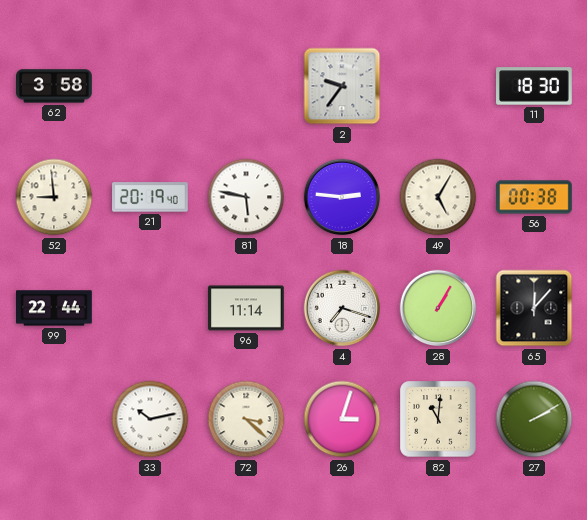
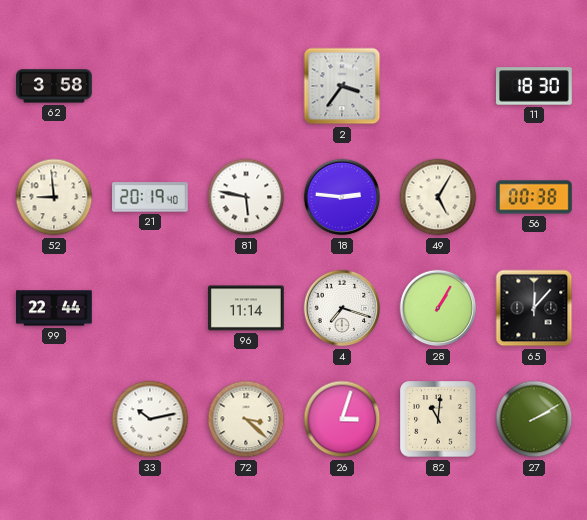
2: 9:36 -> 3:36
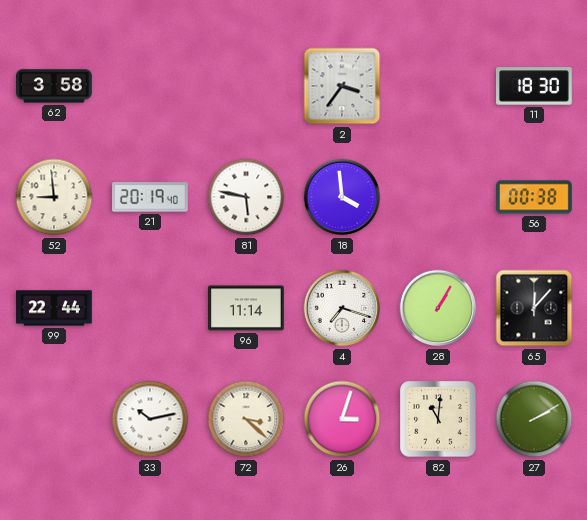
18: 2:46 -> 3:59
49: 5:05 -> none
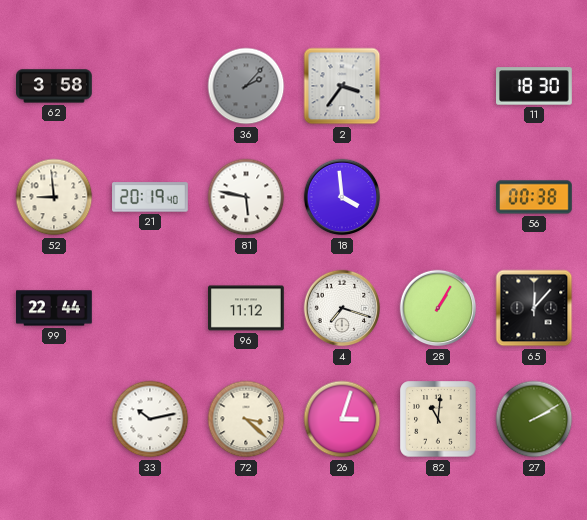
36: none -> 2:07
96: 11:14 -> 11:12
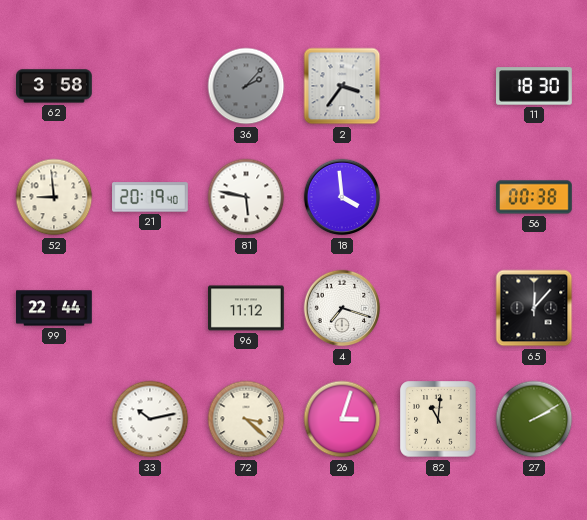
28: 1:05 -> none
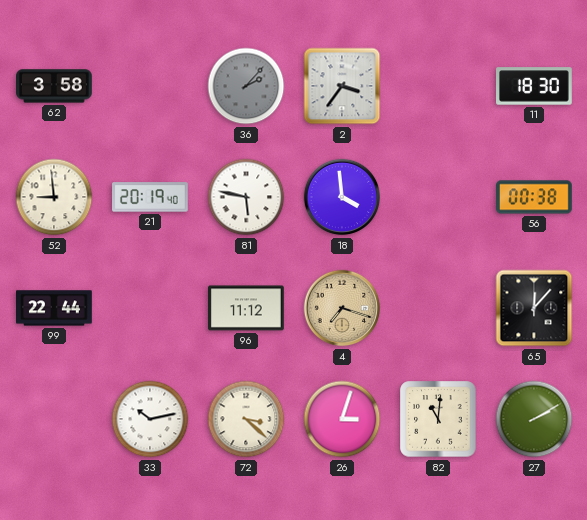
4 dial: white -> champagne
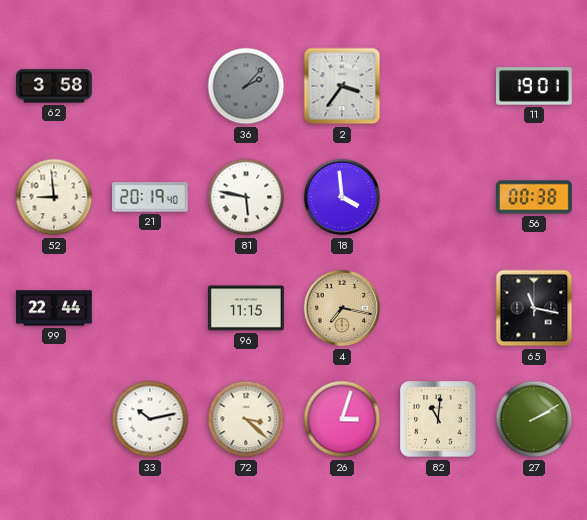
11: 18:30 -> 19:01
96: 11:12 -> 11:15
4: 7:18 -> 7:17
65: 12:07 -> 11:17
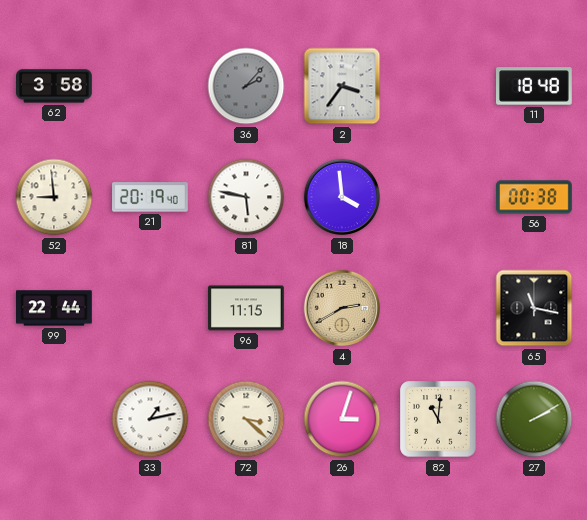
11: 19:01 -> 18:48
4: 7:17 -> 2:40
33: 10:13 -> 1:13
